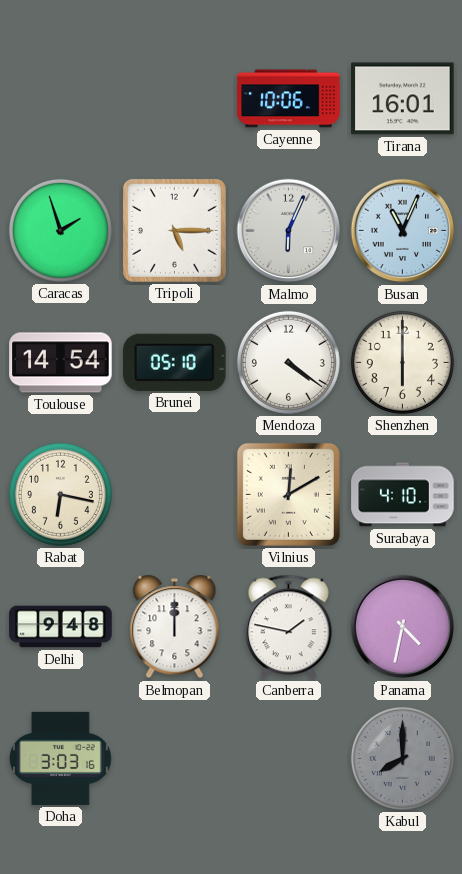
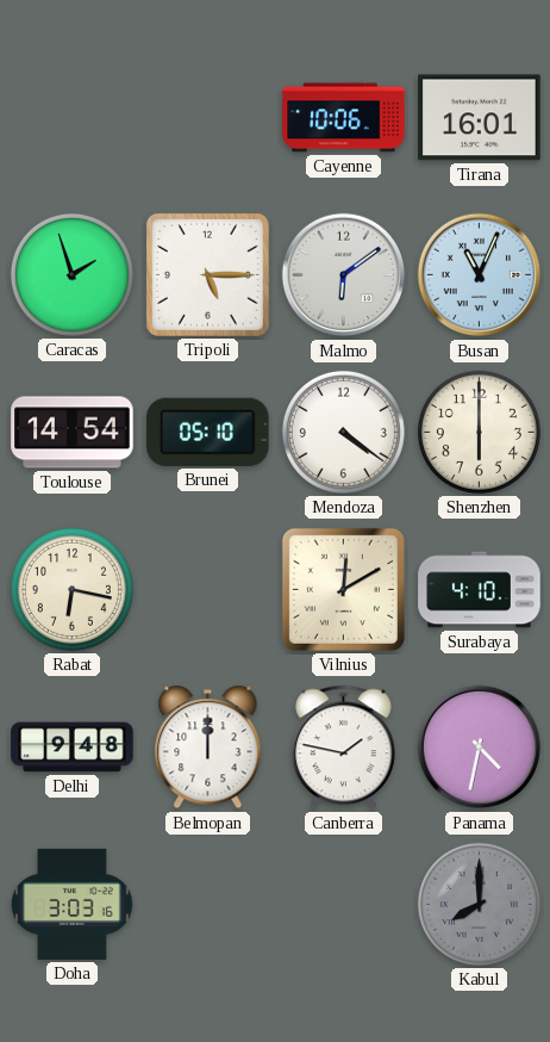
Malmo: 6:04 -> 6:09
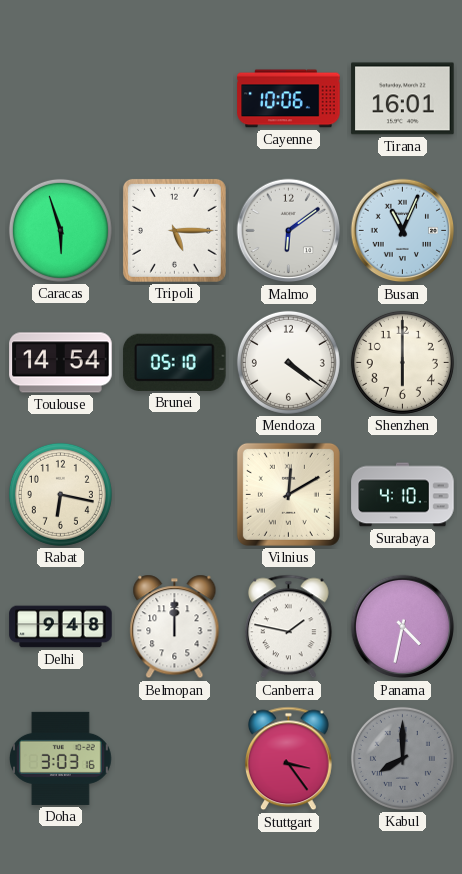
Caracas: 1:57 -> 5:57
Stuttgart: none -> 3:24
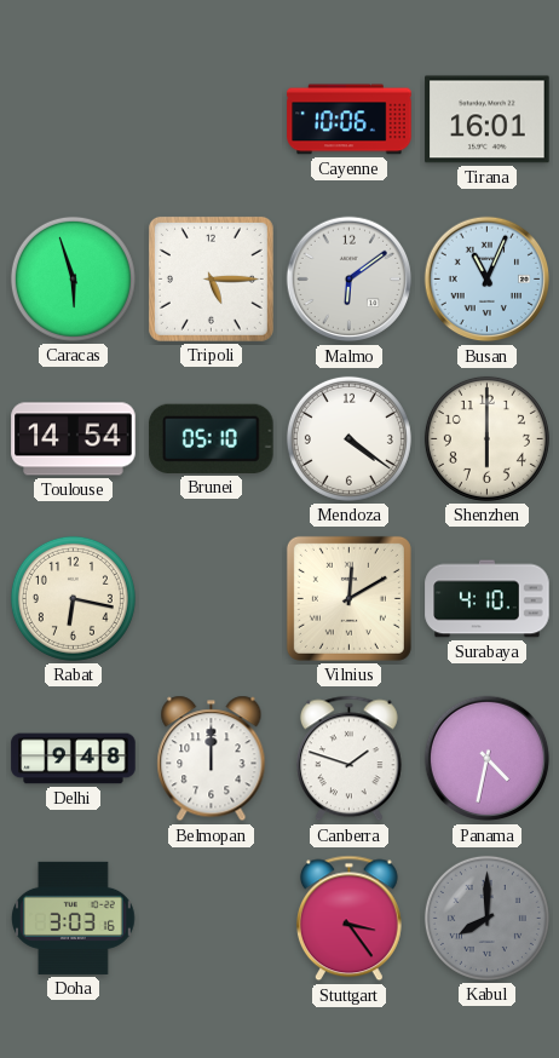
Canberra: 1:47 -> 1:48
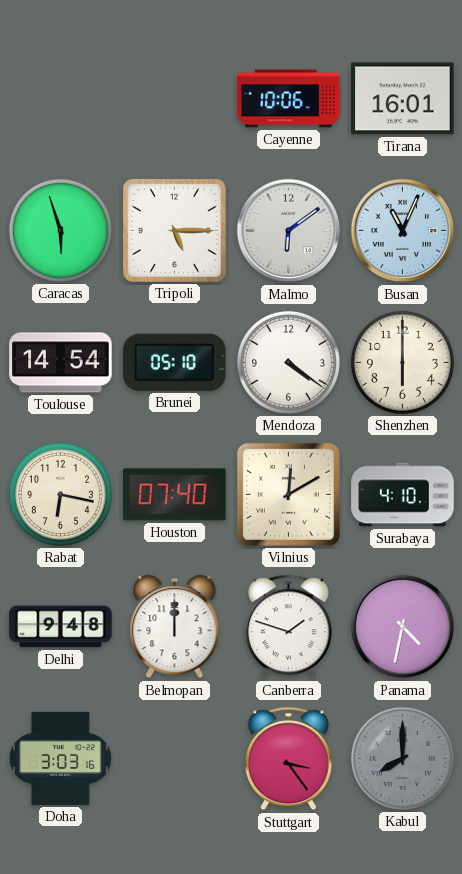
Houston: none -> 07:40
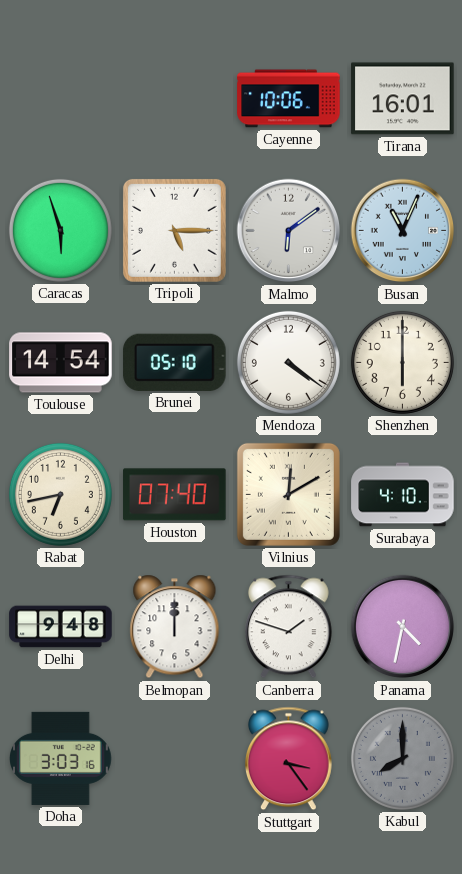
Rabat: 6:17 -> 6:43
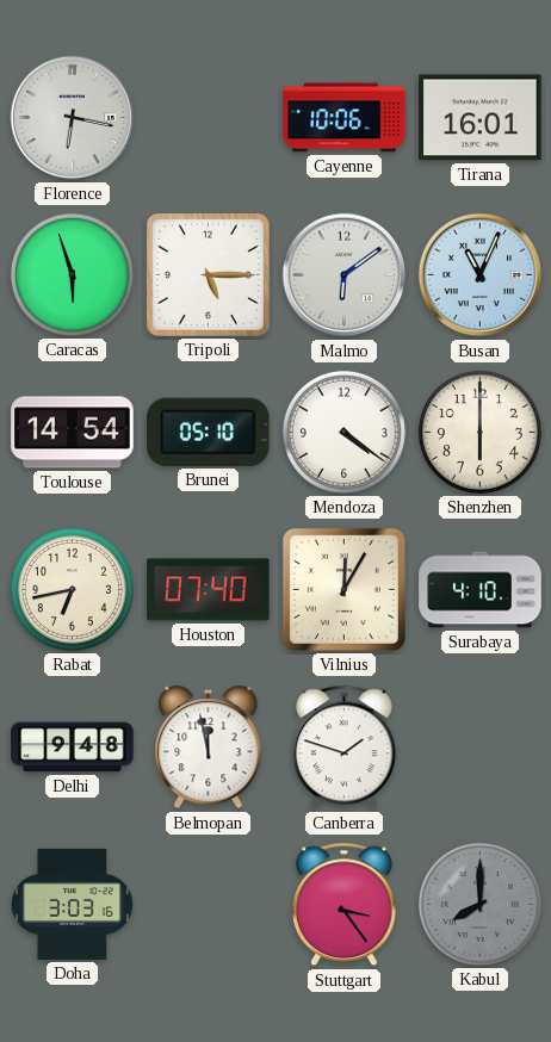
Florence: none -> 6:17
Vilnius: 12:10 -> 12:05
Belmopan: 12:00 -> 11:58
Panama: 4:32 -> none
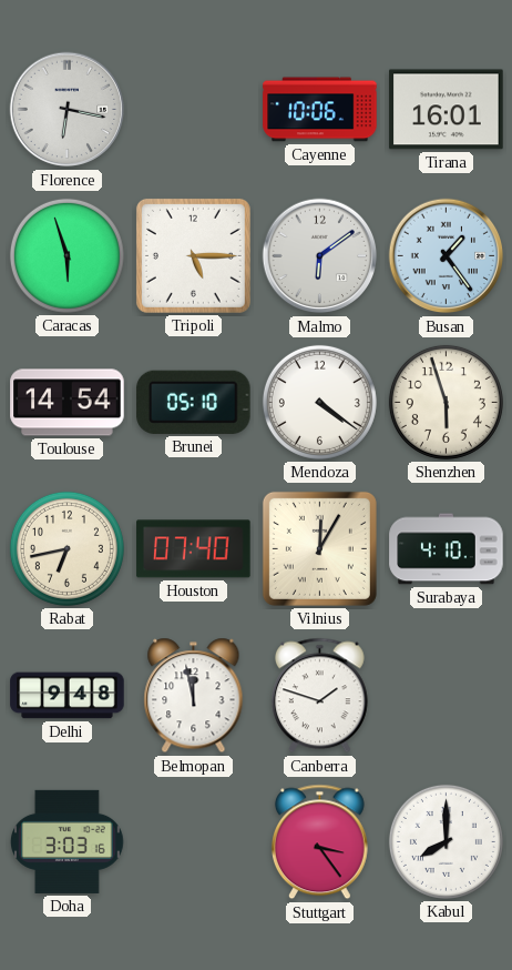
Busan: 11:04 -> 1:24
Shenzhen: 6:00 -> 5:57
Kabul dial: grey -> white
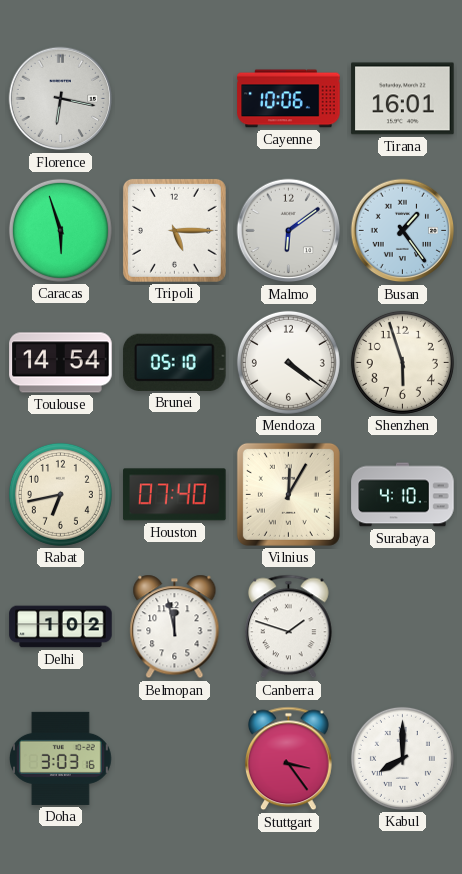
Delhi: 9:48 -> 1:02
